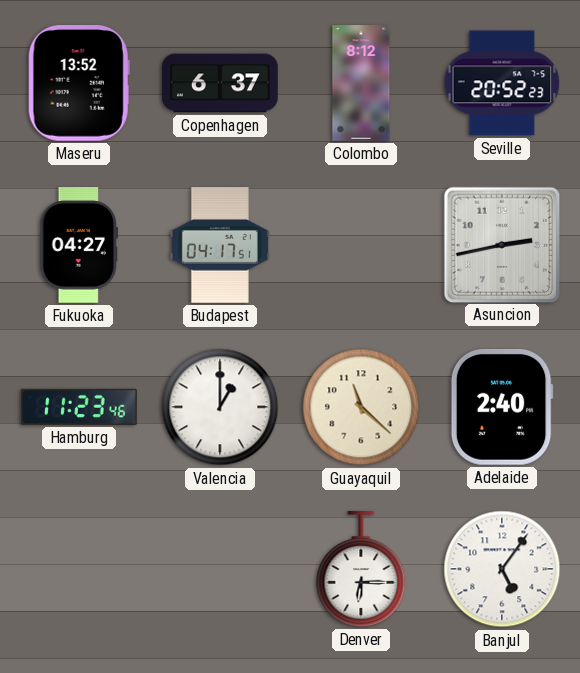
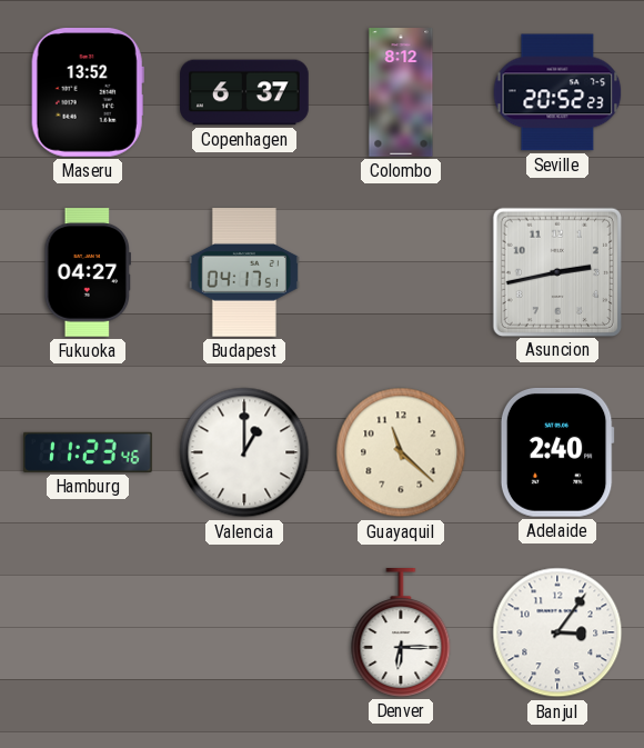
Banjul: 5:06 -> 3:06
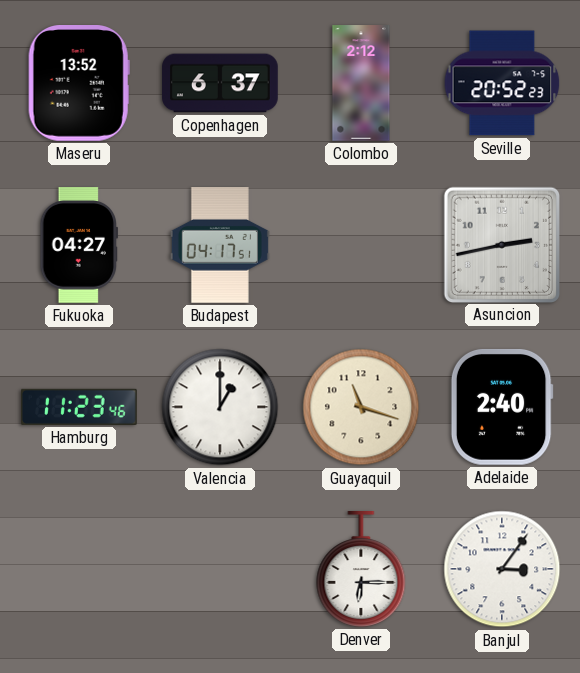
Colombo: 8:12 -> 2:12
Guayaquil: 11:22 -> 11:18
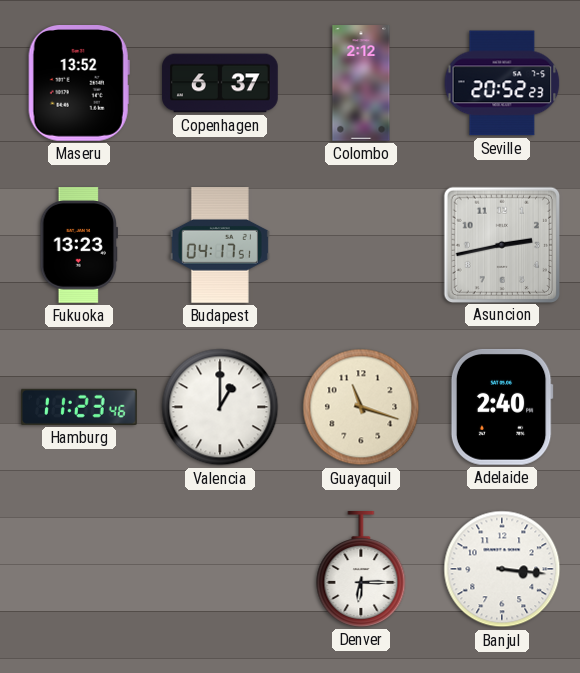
Fukuoka: 04:27 -> 13:23
Banjul: 3:06 -> 3:16
